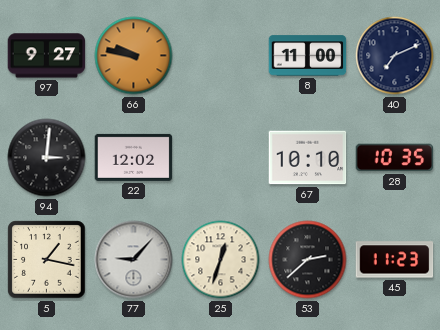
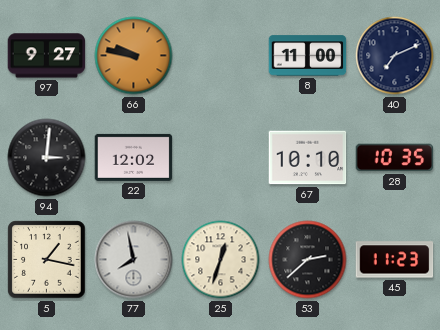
77: 9:07 -> 7:58
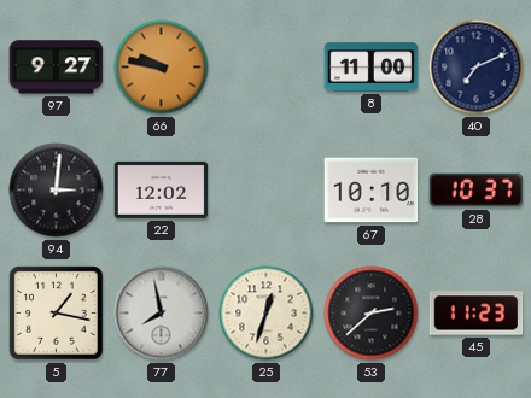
28: 10:35 -> 10:37
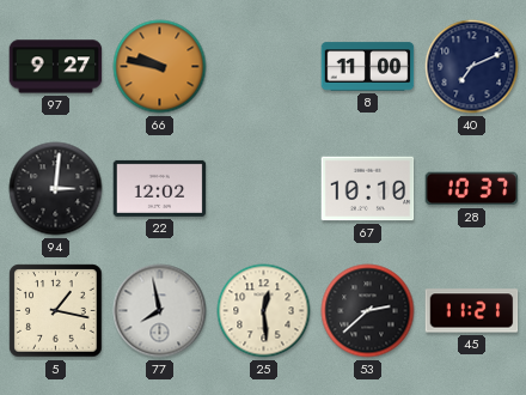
25: 12:33 -> 12:29
45: 11:23 -> 11:21
